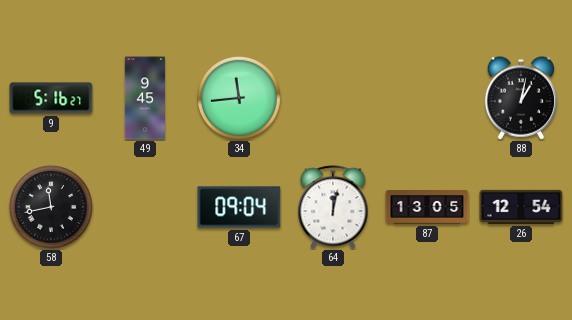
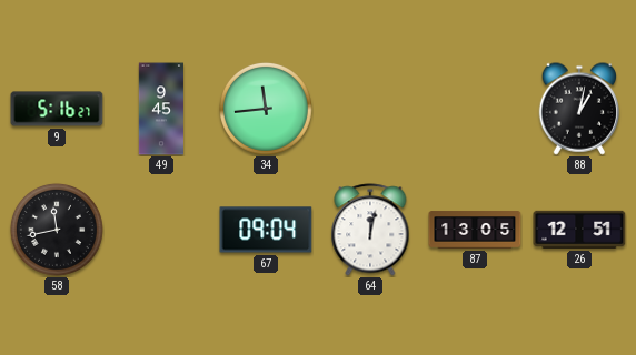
26: 12:54 -> 12:51
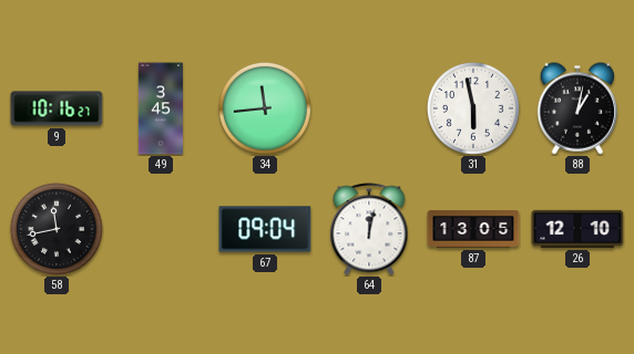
9: 5:16 -> 10:16
49: 9:45 -> 3:45
31: none -> 5:58
26: 12:51 -> 12:10
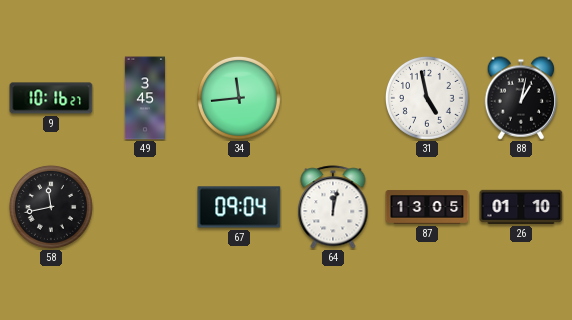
31: 5:58 -> 4:58
26: 12:10 -> 01:10
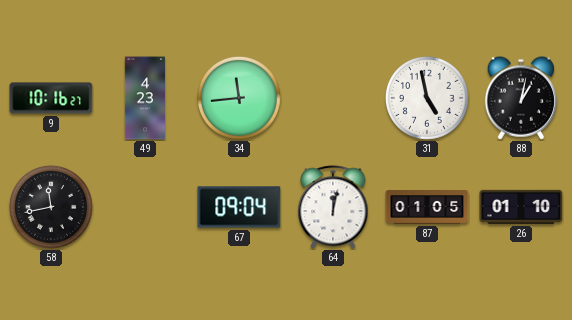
49: 3:45 -> 4:23
87: 13:05 -> 01:05
